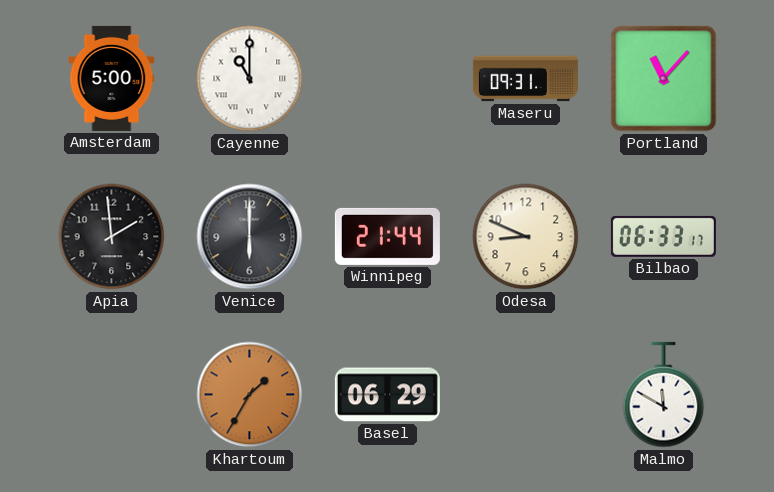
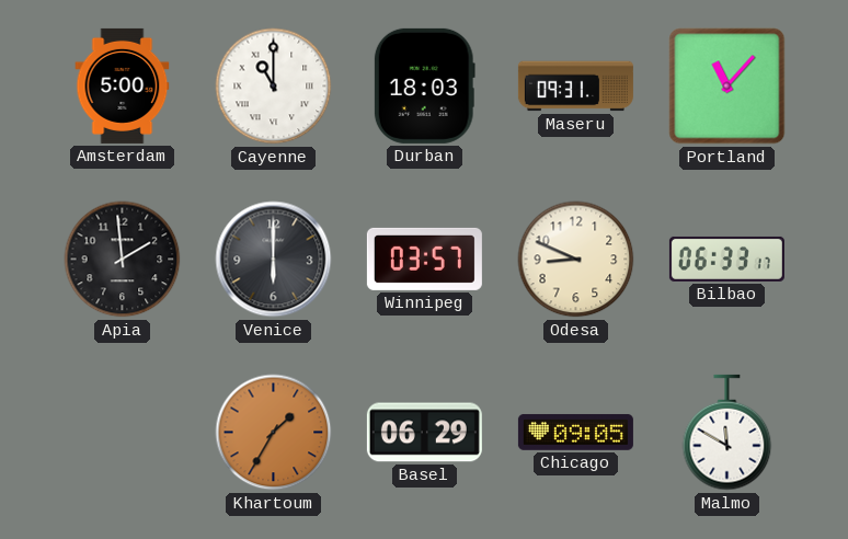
Durban: none -> 18:03
Winnipeg: 21:44 -> 03:57
Chicago: none -> 09:05
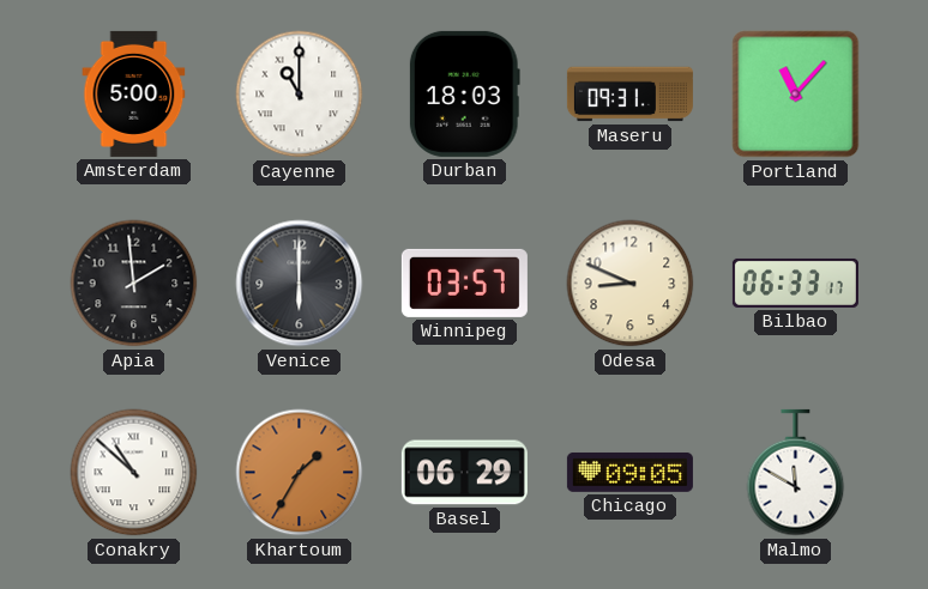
Conakry: none -> 10:52
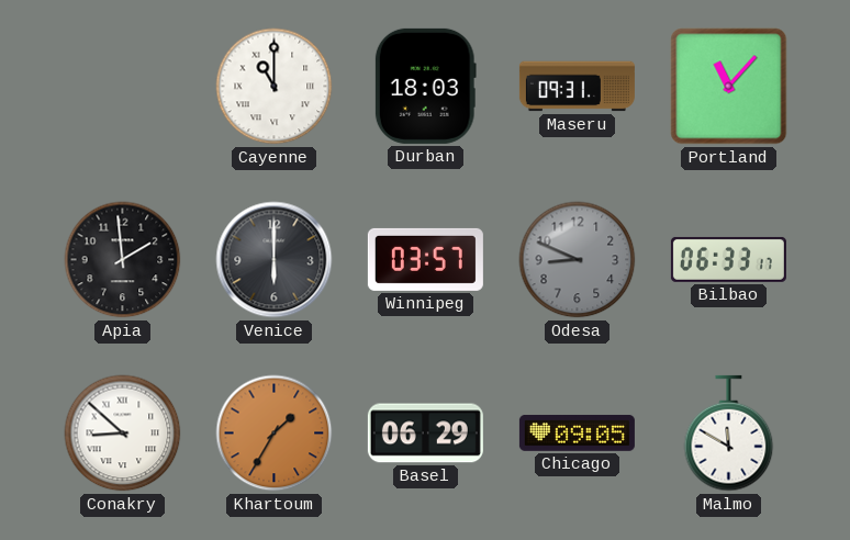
Amsterdam: 5:00 -> none
Odesa dial: cream -> grey
Conakry: 10:52 -> 8:52
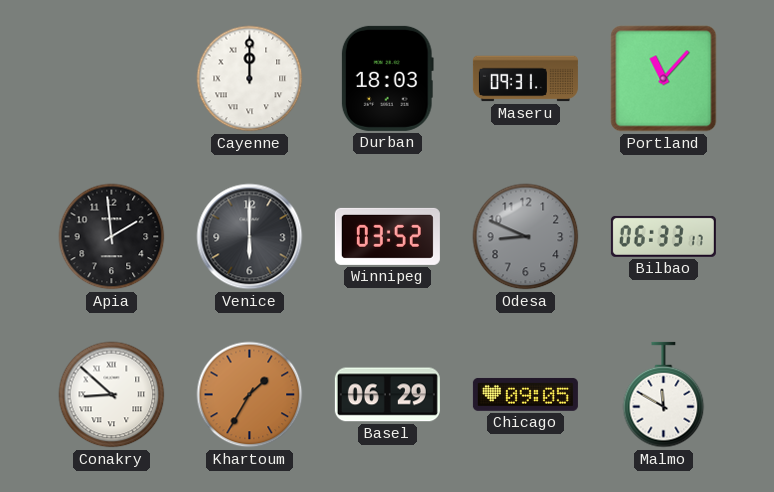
Cayenne: 11:00 -> 12:00
Winnipeg: 03:57 -> 03:52
